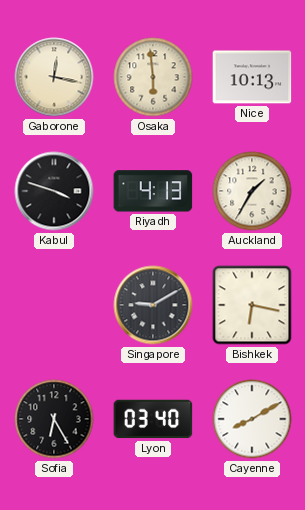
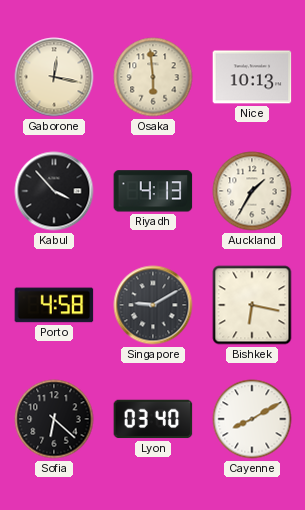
Kabul: 3:48 -> 3:53
Porto: none -> 4:58
Sofia: 6:25 -> 6:22
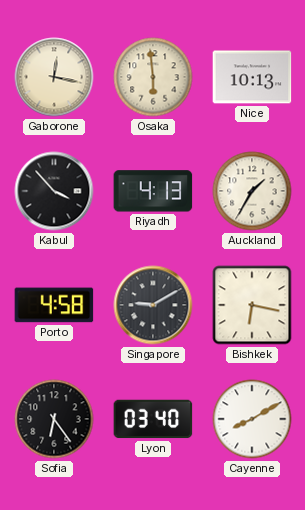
Sofia: 6:22 -> 6:24
